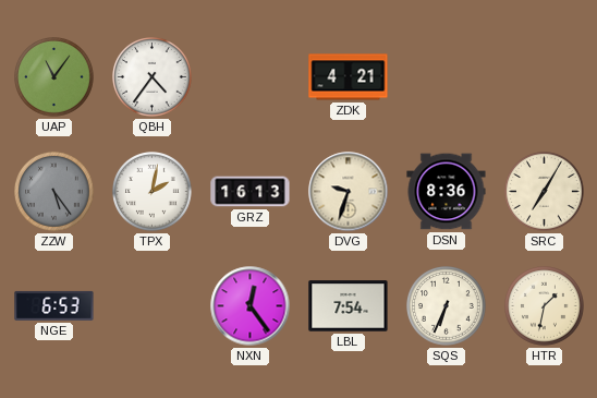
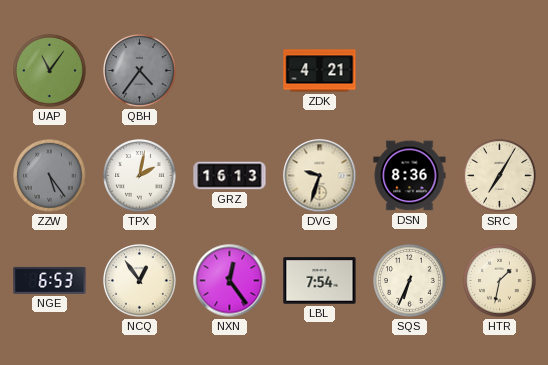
QBH dial: white -> grey
NCQ: none -> 12:54
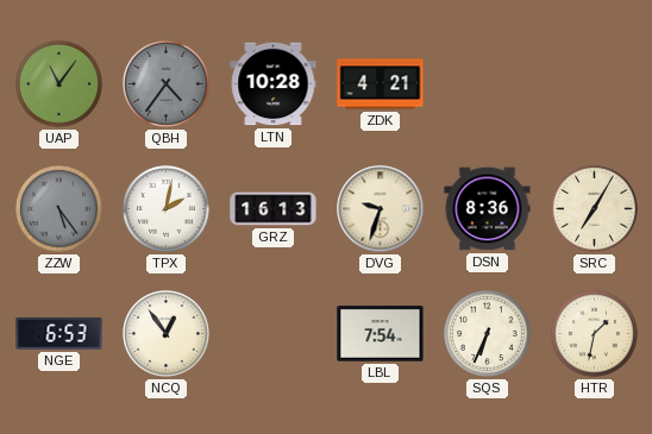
LTN: none -> 10:28
NXN: 12:24 -> none
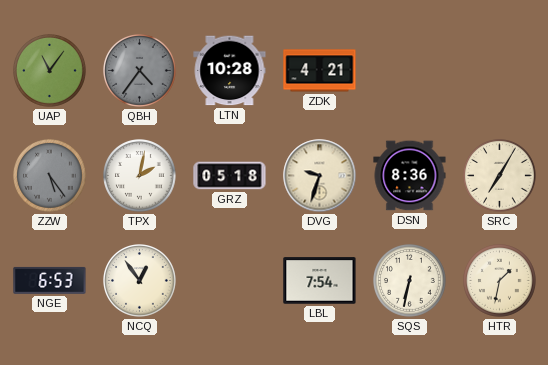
GRZ: 16:13 -> 05:18
SQS: 6:34 -> 6:32
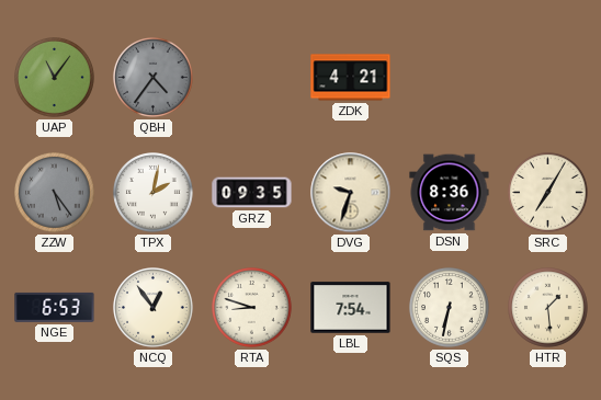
LTN: 10:28 -> none
GRZ: 05:18 -> 09:35
RTA: none -> 8:48
HTR: 1:32 -> 1:29
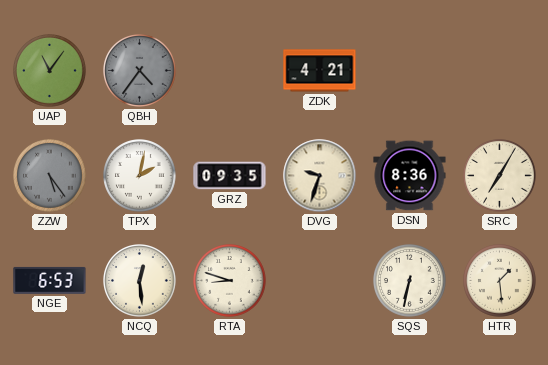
NCQ: 12:54 -> 12:29
LBL: 7:54 -> none
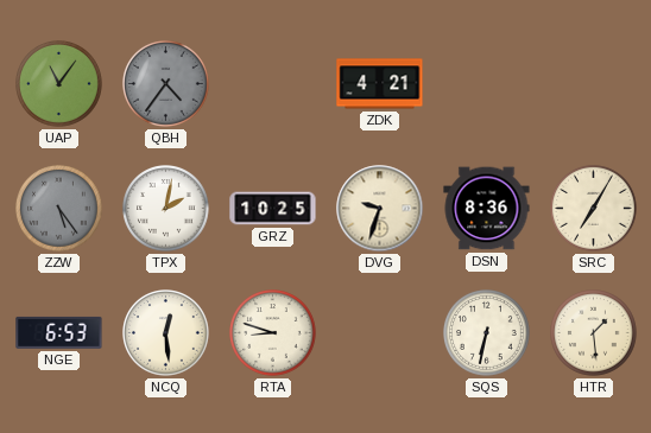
GRZ: 09:35 -> 10:25
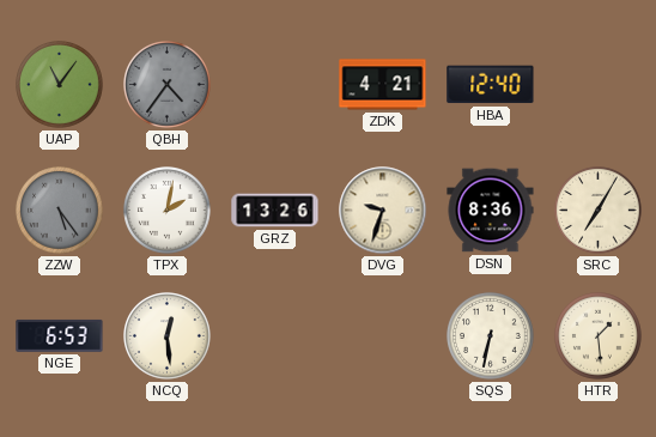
HBA: none -> 12:40
GRZ: 10:25 -> 13:26
RTA: 8:48 -> none
